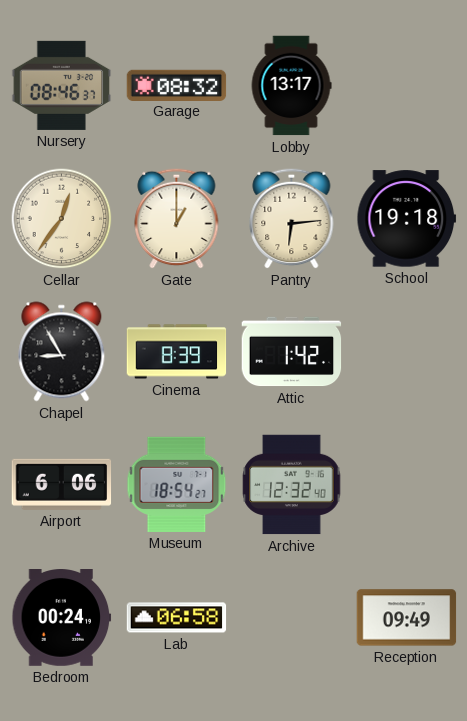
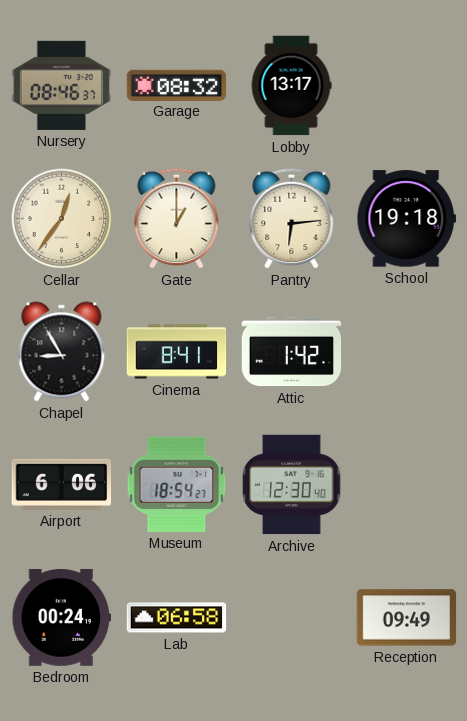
Cinema: 8:39 -> 8:41
Archive: 12:32 -> 12:30
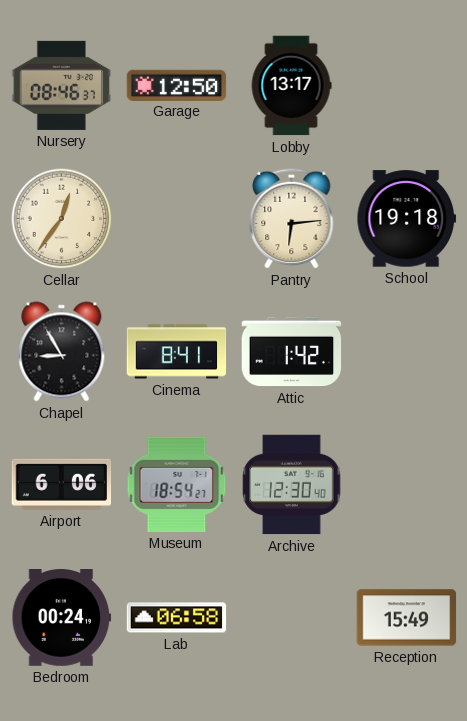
Garage: 08:32 -> 12:50
Gate: 1:00 -> none
Reception: 09:49 -> 15:49
